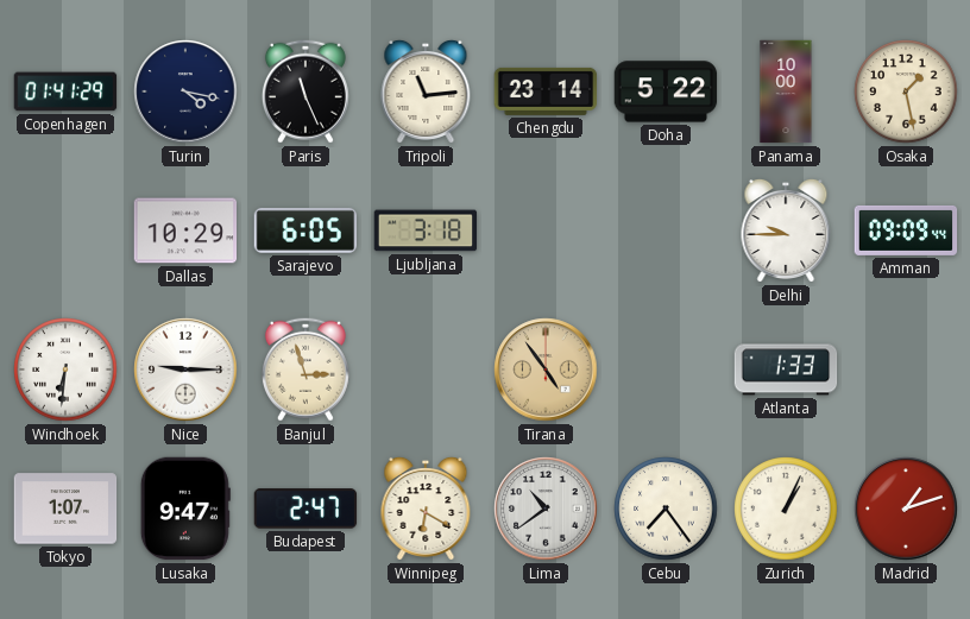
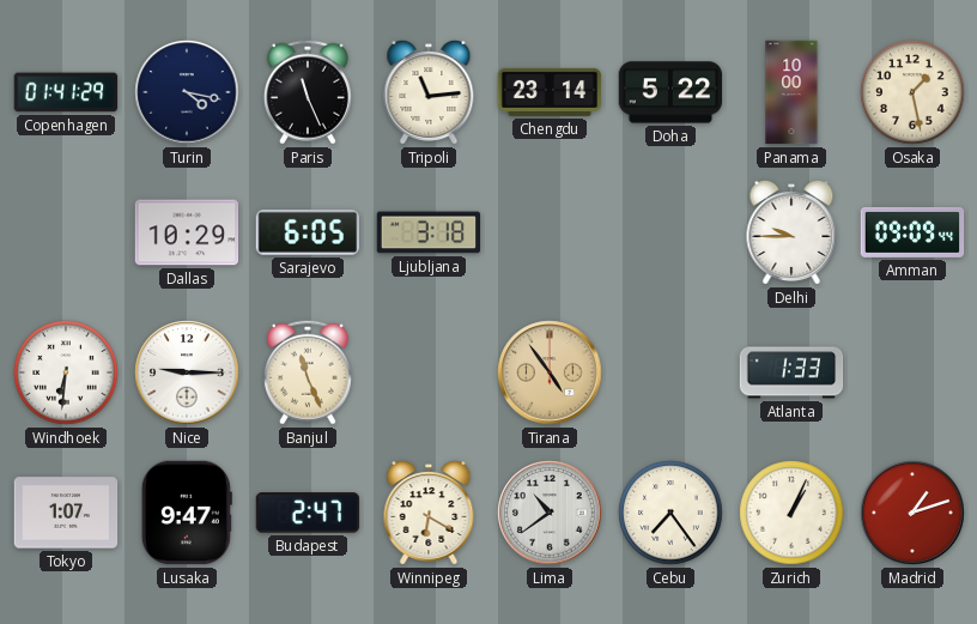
Banjul: 2:57 -> 11:26
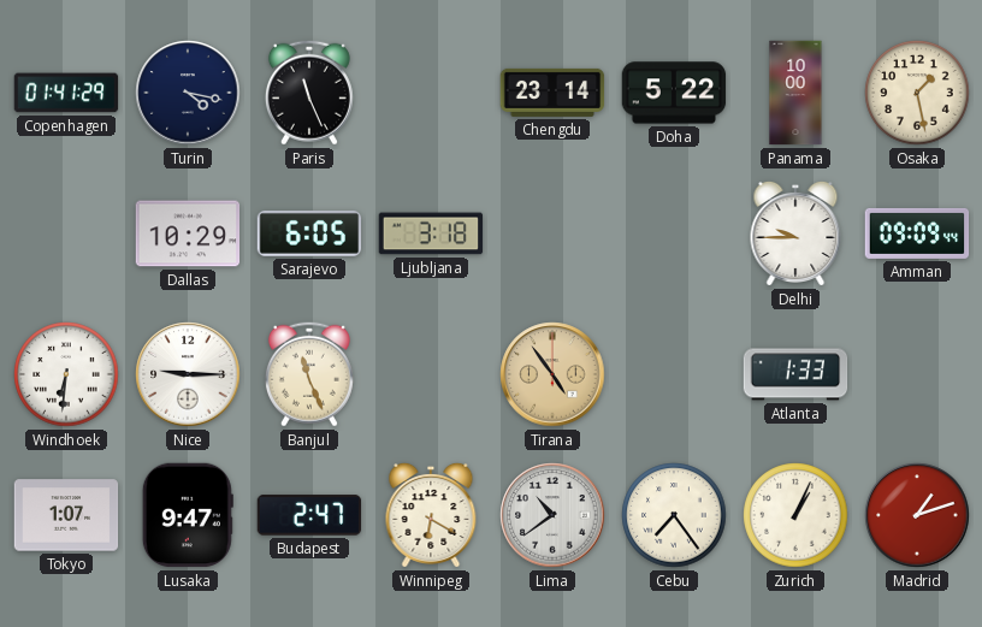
Tripoli: 11:14 -> none
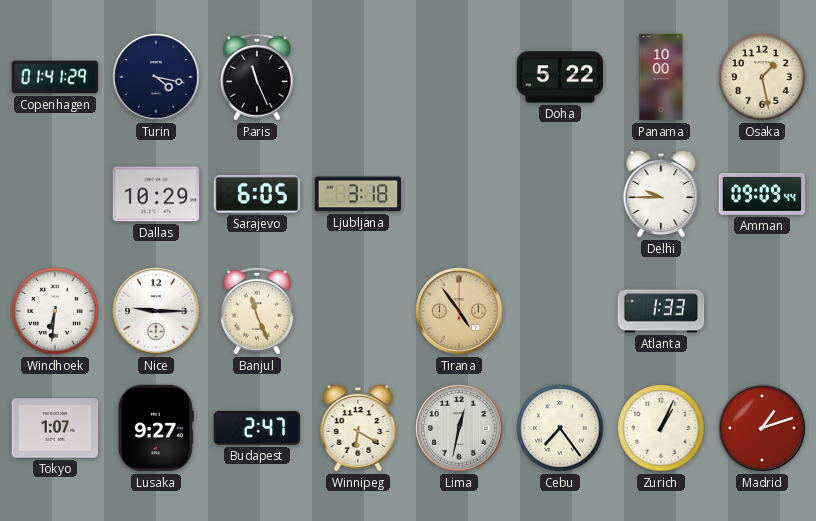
Chengdu: 23:14 -> none
Lusaka: 9:47 -> 9:27
Lima: 10:39 -> 12:32
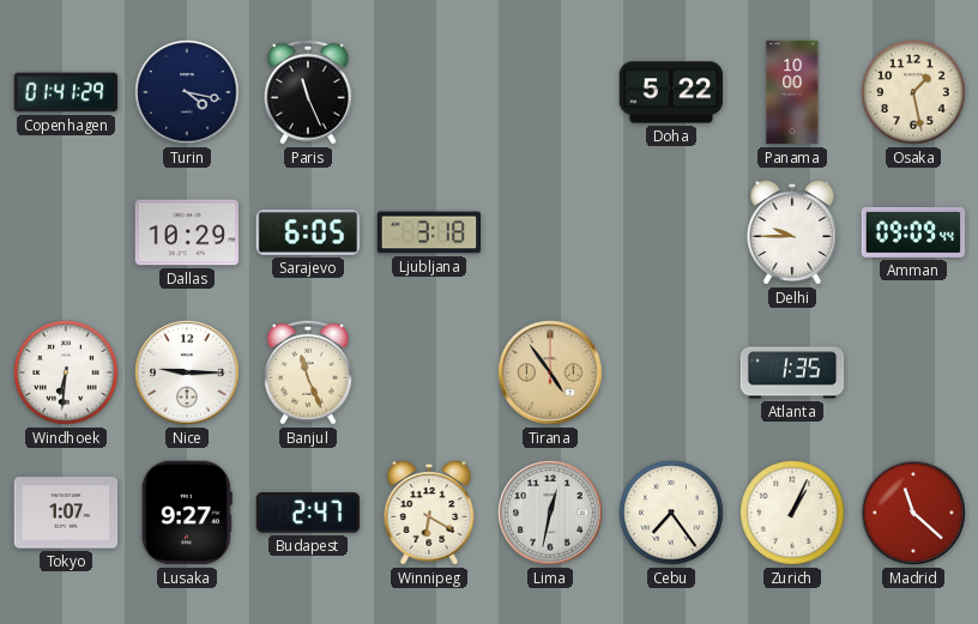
Atlanta: 1:33 -> 1:35
Madrid: 1:12 -> 11:22
